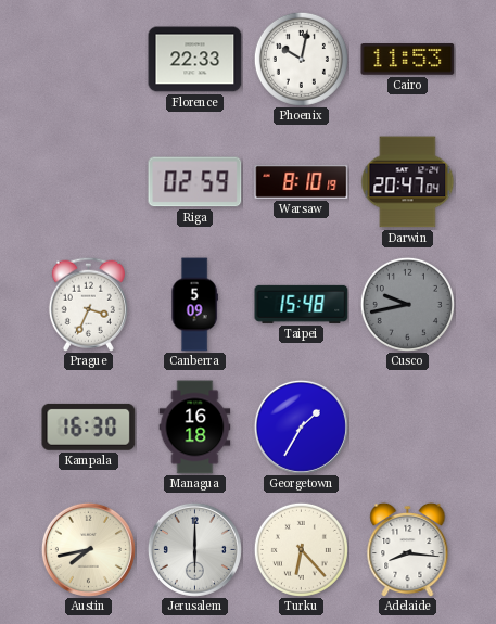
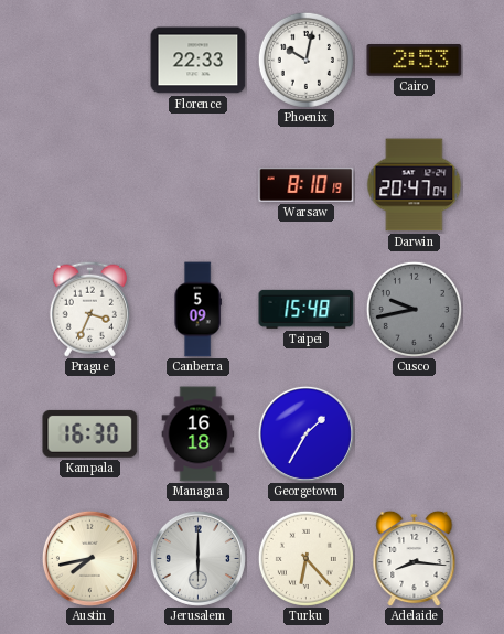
Cairo: 11:53 -> 2:53
Riga: 02:59 -> none
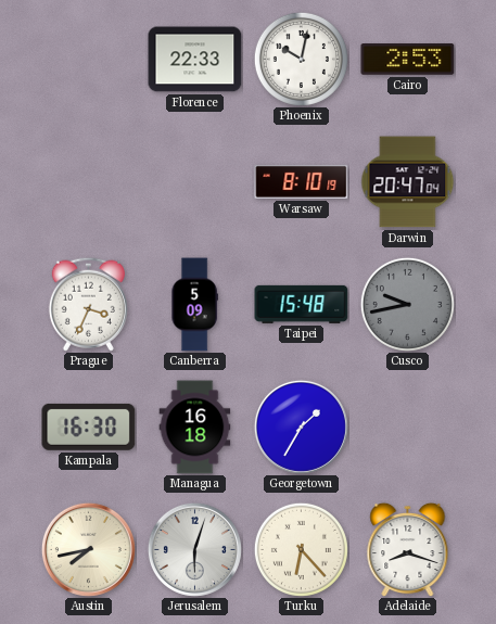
Jerusalem: 6:00 -> 6:03
Adelaide: 8:16 -> 8:18
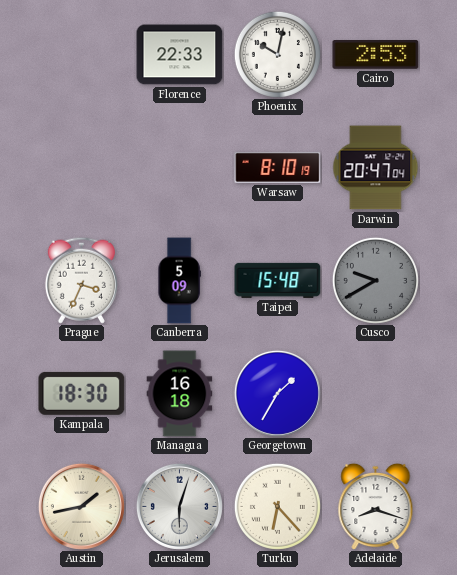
Cusco: 9:43 -> 9:40
Kampala: 16:30 -> 18:30
Austin: 7:43 -> 1:43
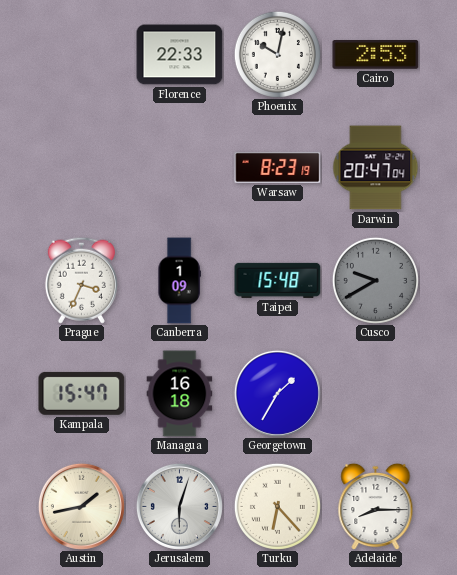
Warsaw: 8:10 -> 8:23
Canberra: 5:09 -> 1:09
Kampala: 18:30 -> 15:47
Adelaide: 8:18 -> 8:15
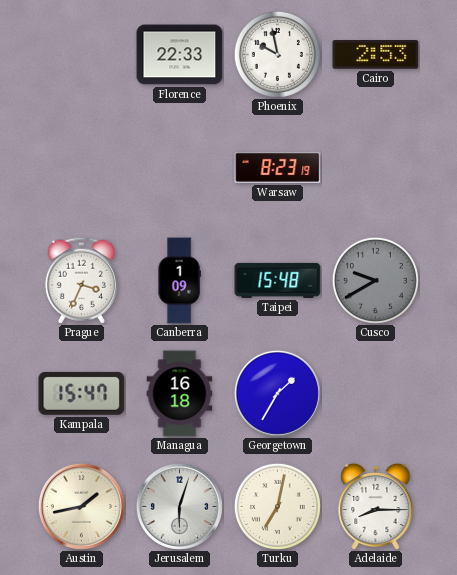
Phoenix: 10:02 -> 9:58
Darwin: 20:47 -> none
Turku: 6:23 -> 7:02
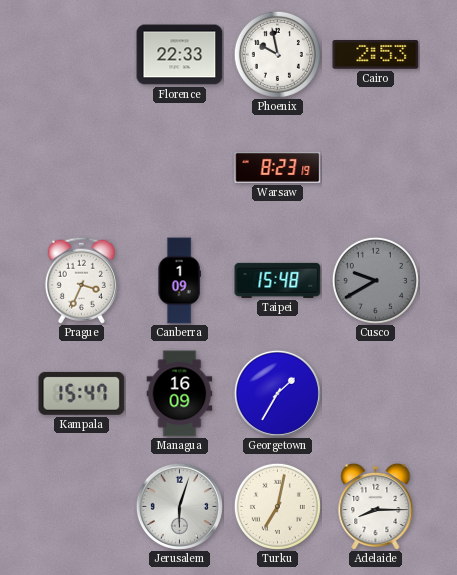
Managua: 16:18 -> 16:09
Austin: 1:43 -> none
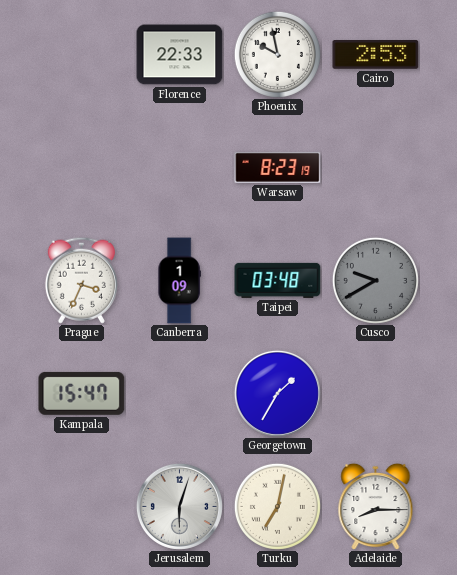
Taipei: 15:48 -> 03:48
Managua: 16:09 -> none
